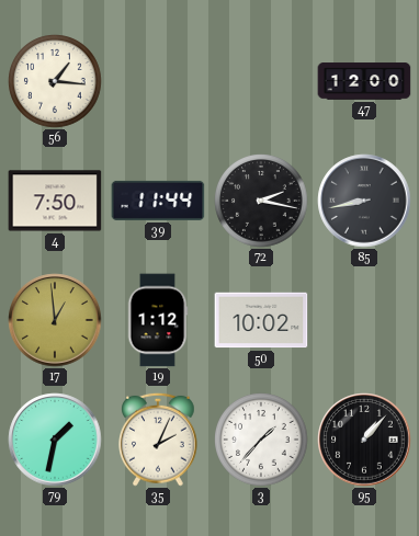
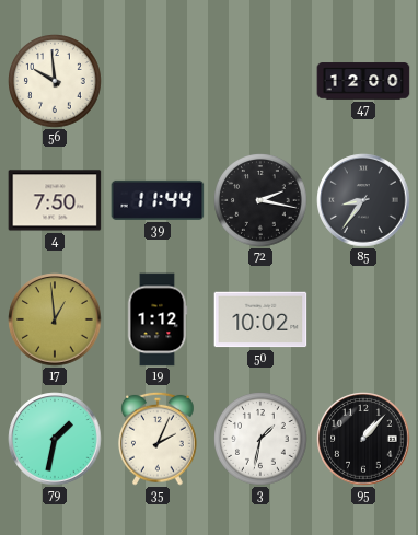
56: 1:16 -> 9:59
85: 8:43 -> 8:36
3: 1:37 -> 1:32
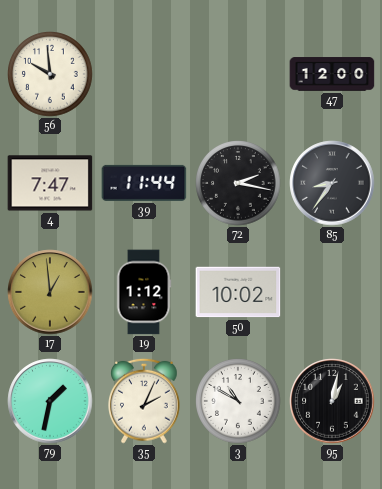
4: 7:50 -> 7:47
3: 1:32 -> 10:50
95: 1:07 -> 1:02
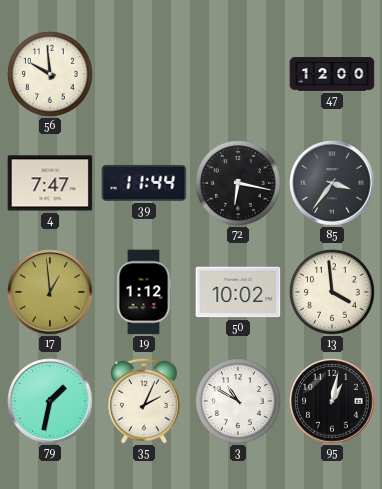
72: 2:17 -> 6:17
85: 8:36 -> 3:36
13: none -> 3:59
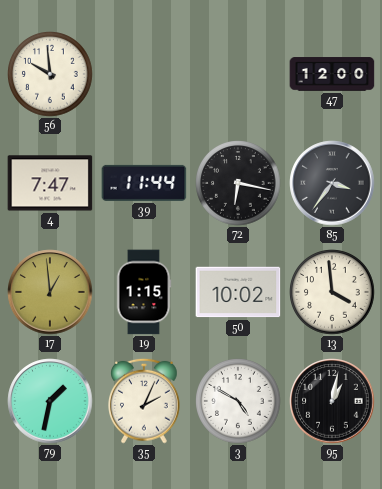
19: 1:12 -> 1:15
3: 10:50 -> 4:50
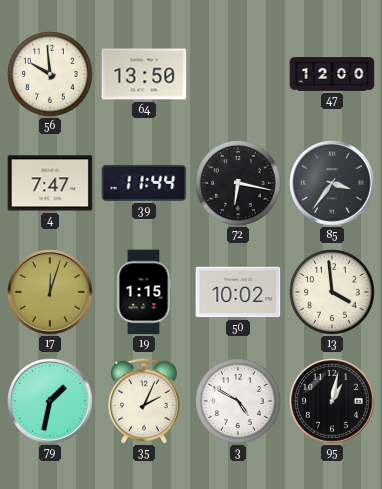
64: none -> 13:50
17: 12:59 -> 12:03
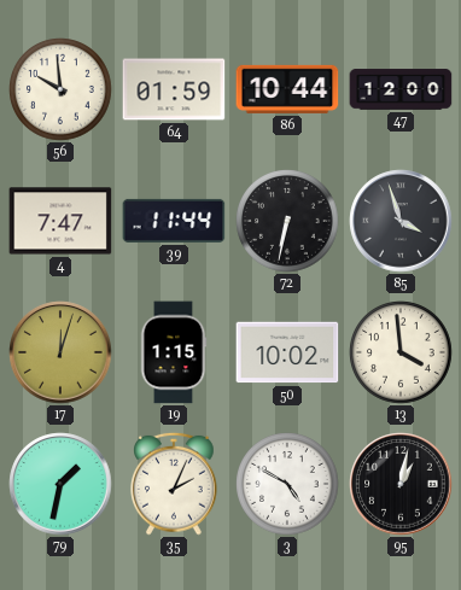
64: 13:50 -> 01:59
86: none -> 10:44
72: 6:17 -> 6:32
85: 3:36 -> 3:57
